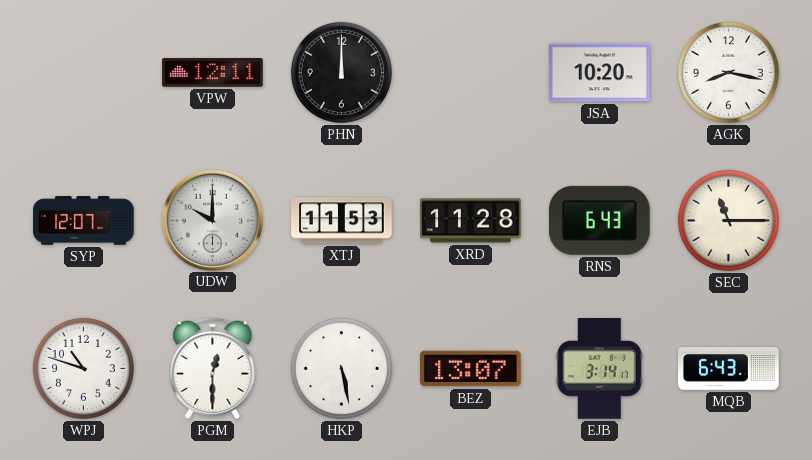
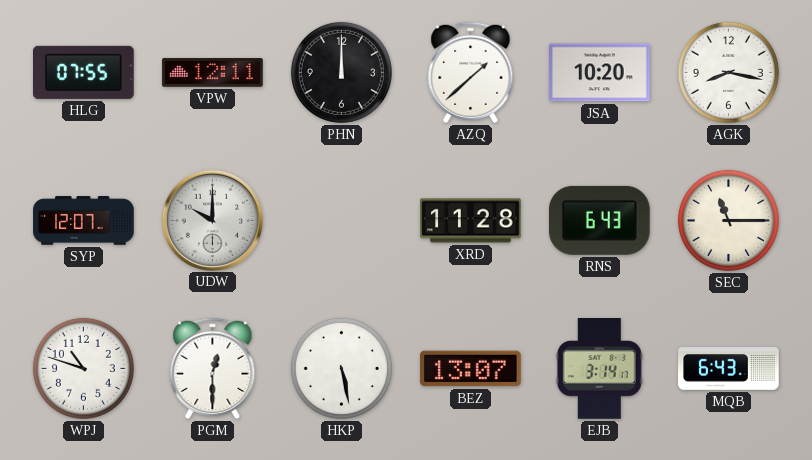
HLG: none -> 07:55
AZQ: none -> 1:38
XTJ: 11:53 -> none
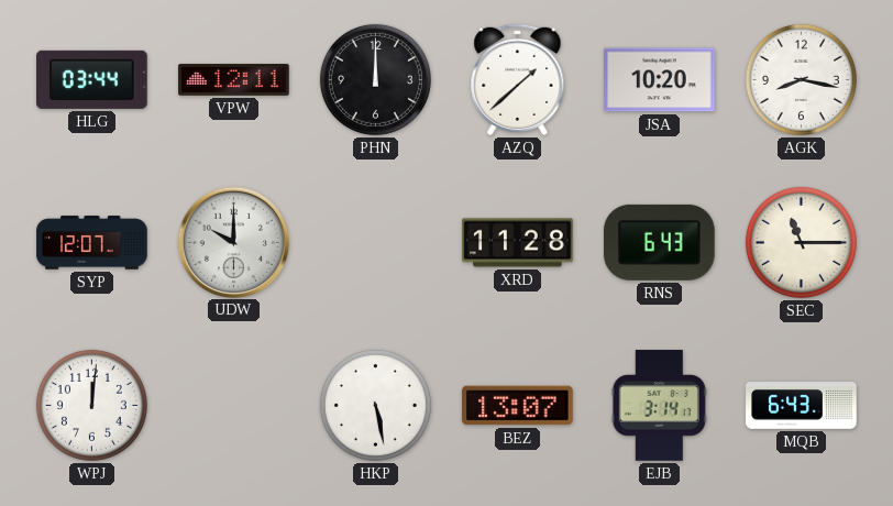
HLG: 07:55 -> 03:44
WPJ: 10:48 -> 12:01
PGM: 12:30 -> none
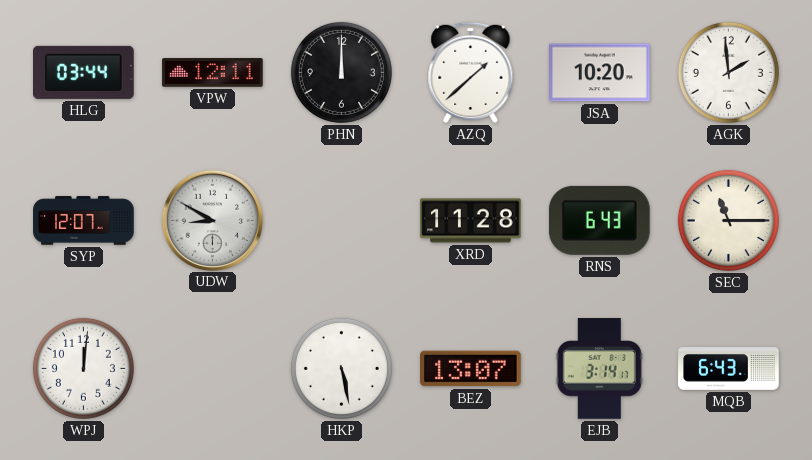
AGK: 8:17 -> 1:59
UDW: 10:00 -> 8:50
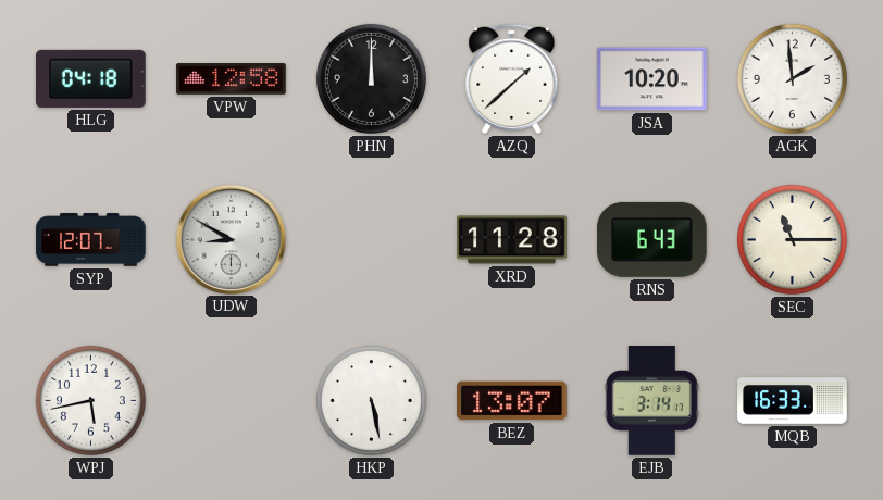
HLG: 03:44 -> 04:18
VPW: 12:11 -> 12:58
WPJ: 12:01 -> 5:43
MQB: 6:43 -> 16:33
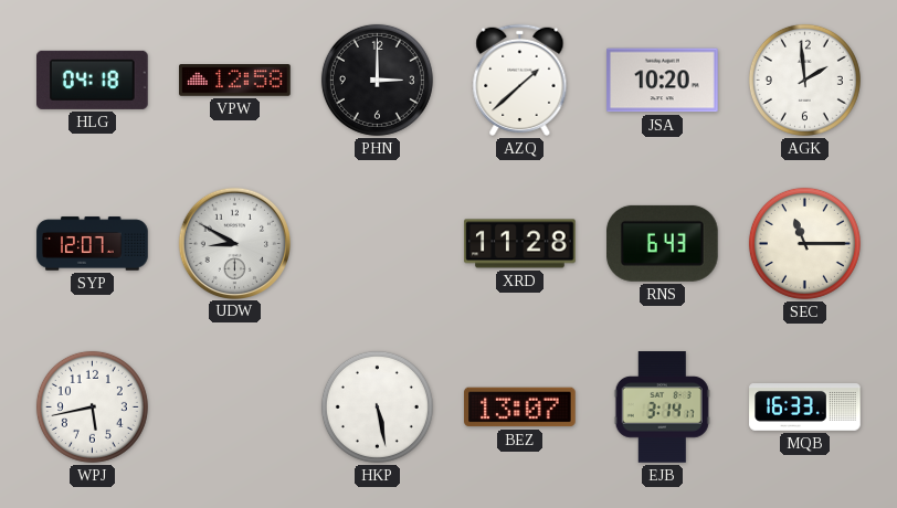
PHN: 12:00 -> 3:00
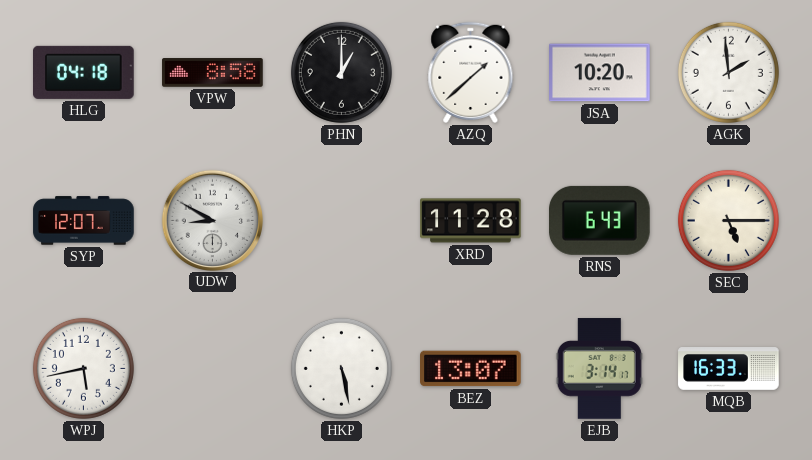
VPW: 12:58 -> 8:58
PHN: 3:00 -> 1:00
SEC: 11:15 -> 5:15
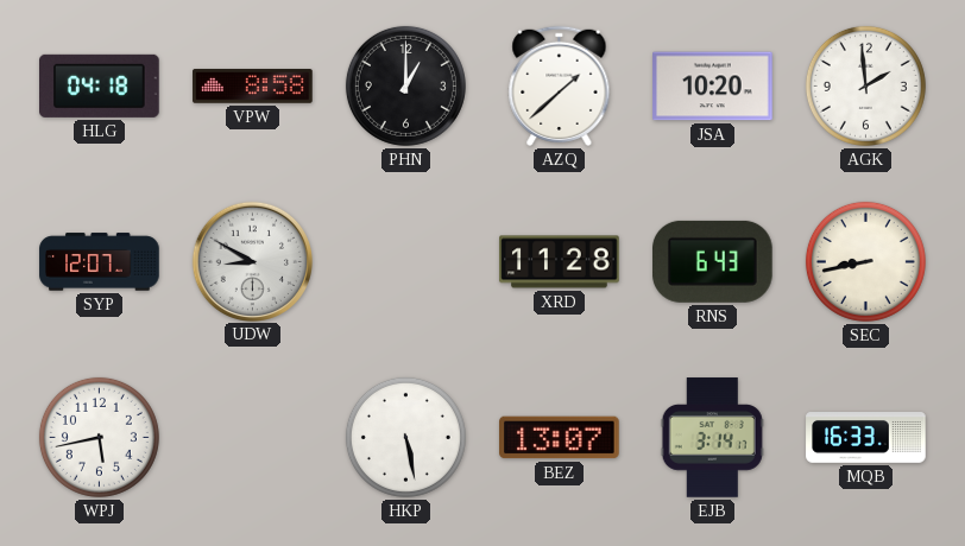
SEC: 5:15 -> 8:43
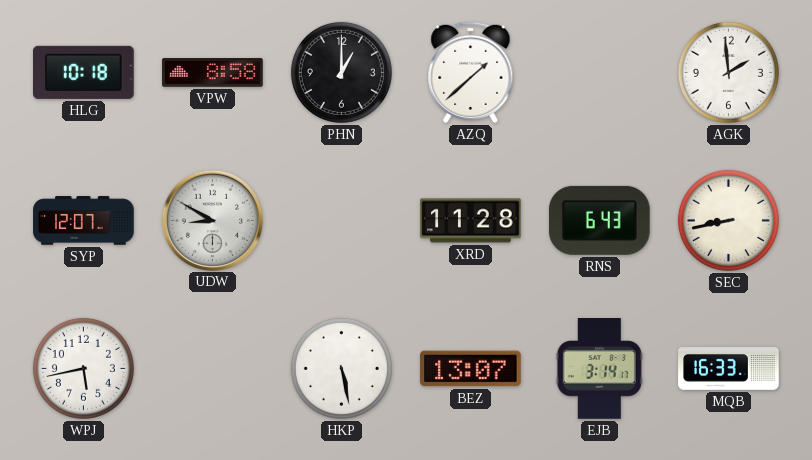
HLG: 04:18 -> 10:18
JSA: 10:20 -> none
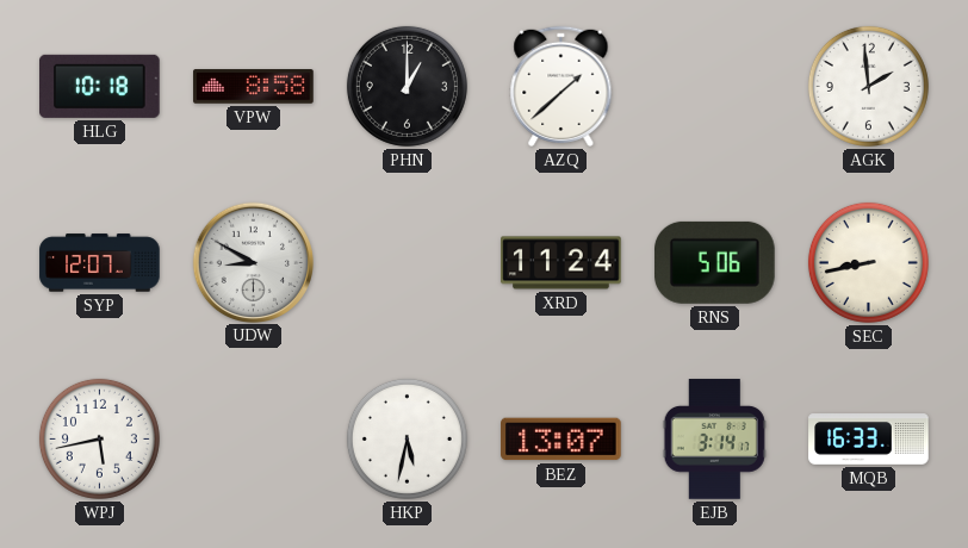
XRD: 11:28 -> 11:24
RNS: 6:43 -> 5:06
HKP: 5:28 -> 5:32
